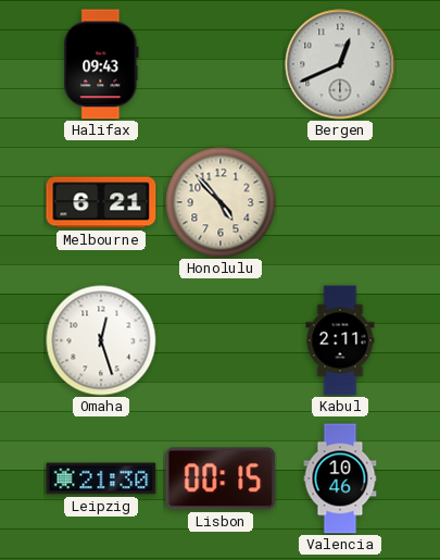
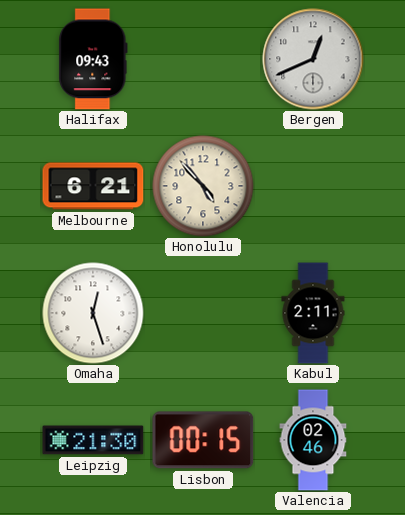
Valencia: 10:46 -> 02:46
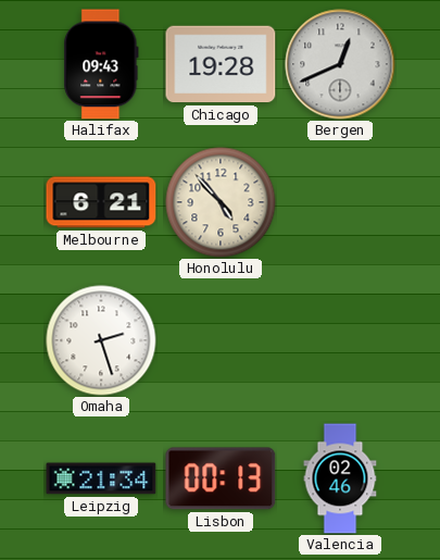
Chicago: none -> 19:28
Omaha: 12:27 -> 2:27
Kabul: 2:11 -> none
Leipzig: 21:30 -> 21:34
Lisbon: 00:15 -> 00:13
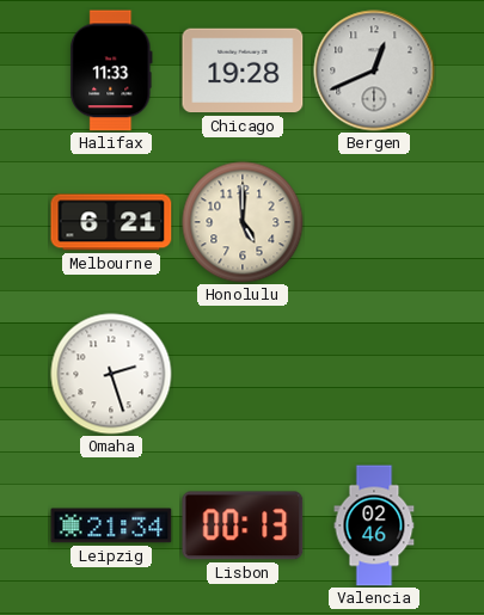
Halifax: 09:43 -> 11:33
Honolulu: 4:53 -> 5:00
